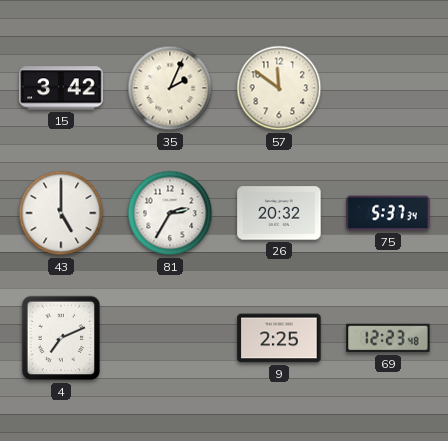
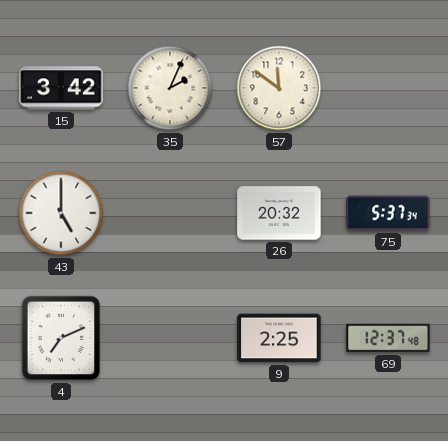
81: 2:35 -> none
69: 12:23 -> 12:37
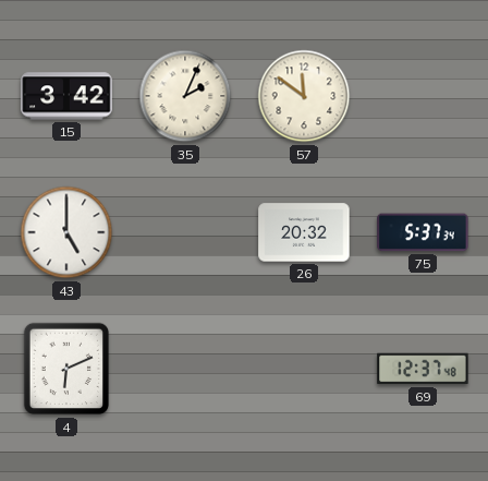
4: 7:11 -> 6:11
9: 2:25 -> none
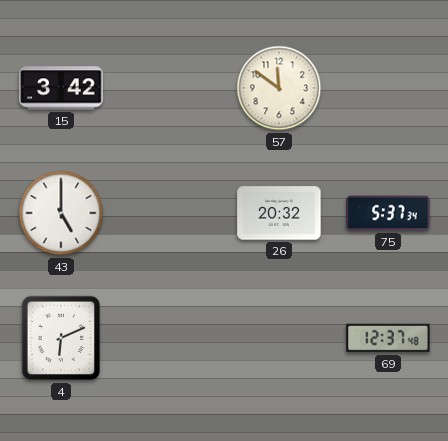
35: 2:04 -> none
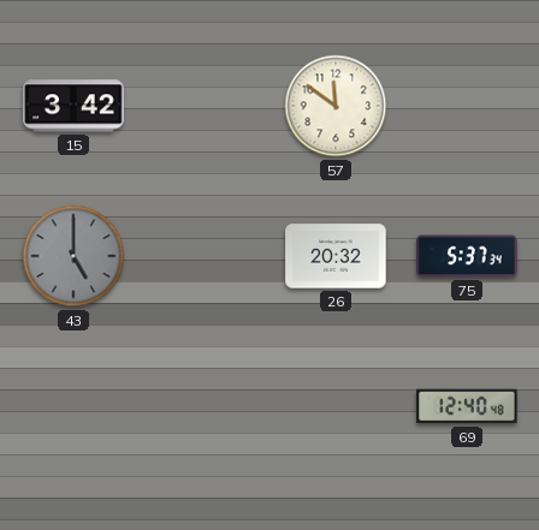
43 dial: white -> grey
4: 6:11 -> none
69: 12:37 -> 12:40
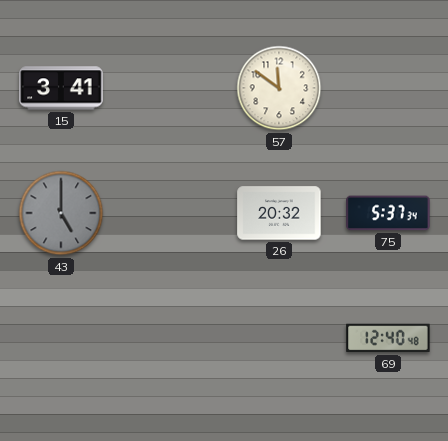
15: 3:42 -> 3:41
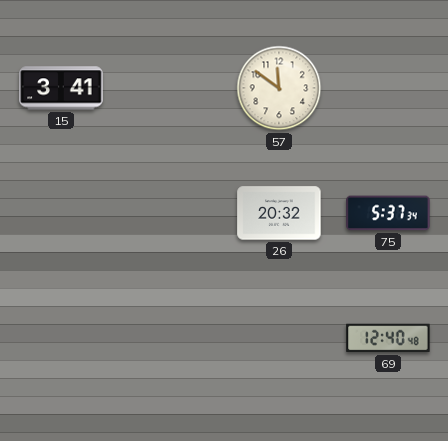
43: 5:00 -> none
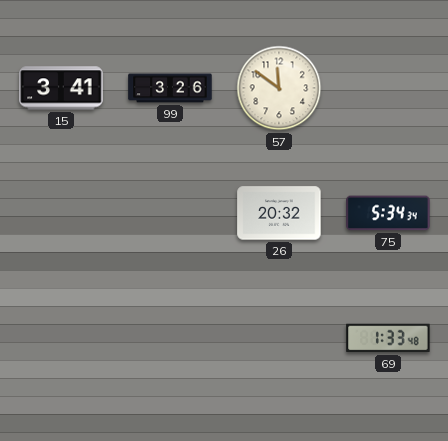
99: none -> 3:26
75: 5:37 -> 5:34
69: 12:40 -> 1:33
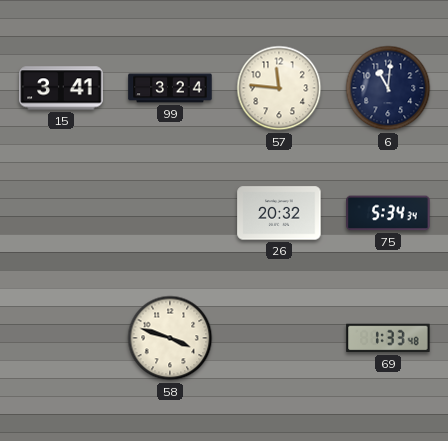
99: 3:26 -> 3:24
57: 11:51 -> 11:46
6: none -> 11:01
58: none -> 3:48
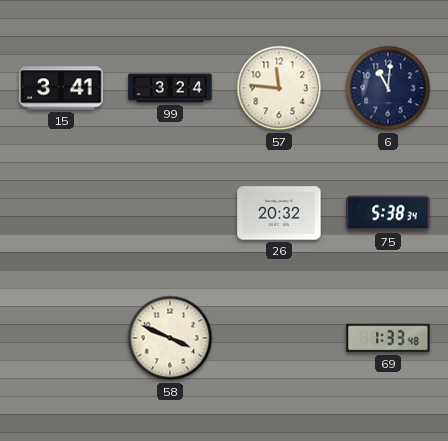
75: 5:34 -> 5:38
58: 3:48 -> 3:49
